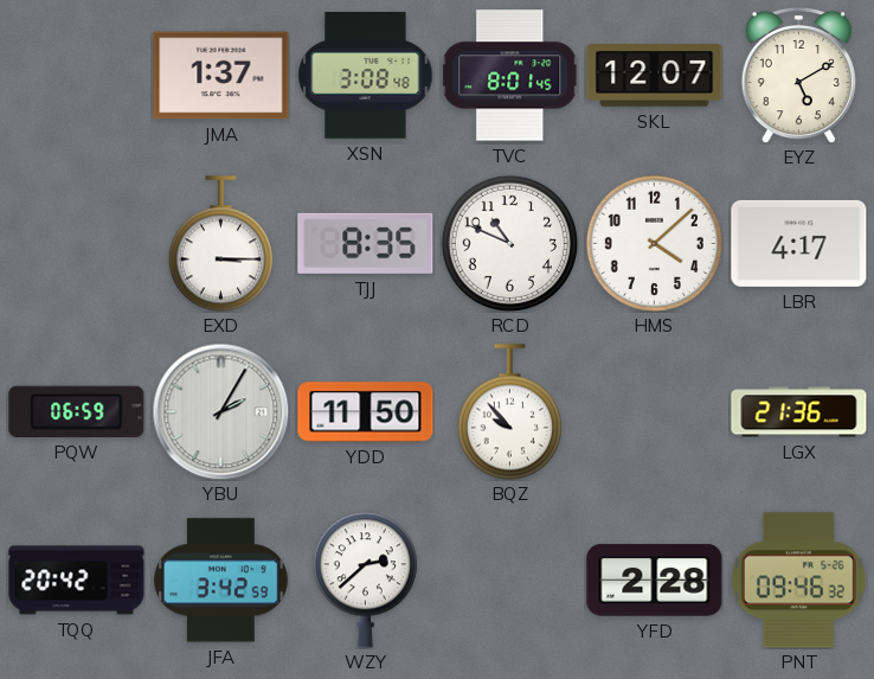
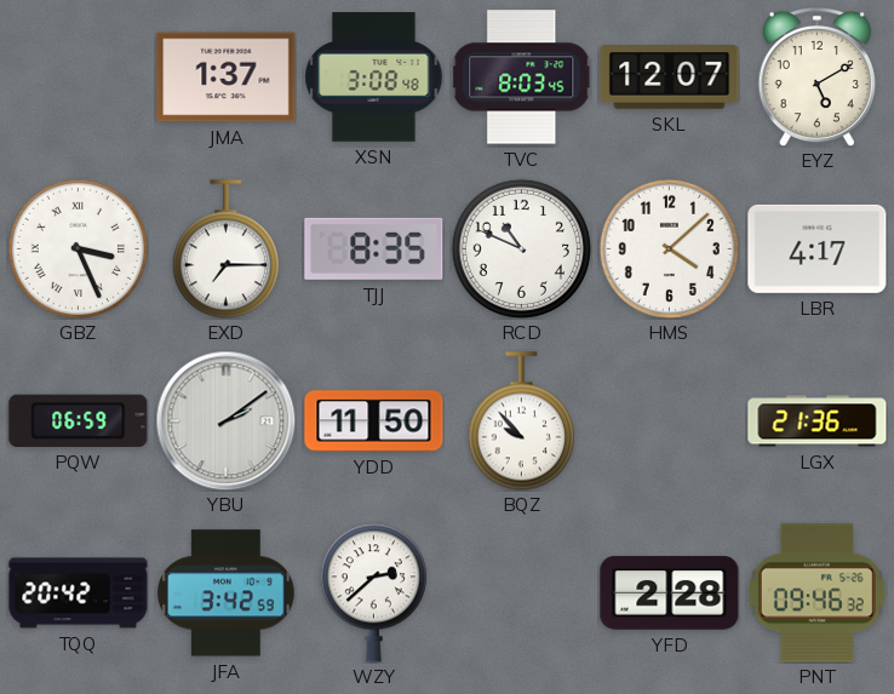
TVC: 8:01 -> 8:03
GBZ: none -> 3:26
EXD: 3:15 -> 7:15
YBU: 2:05 -> 2:09
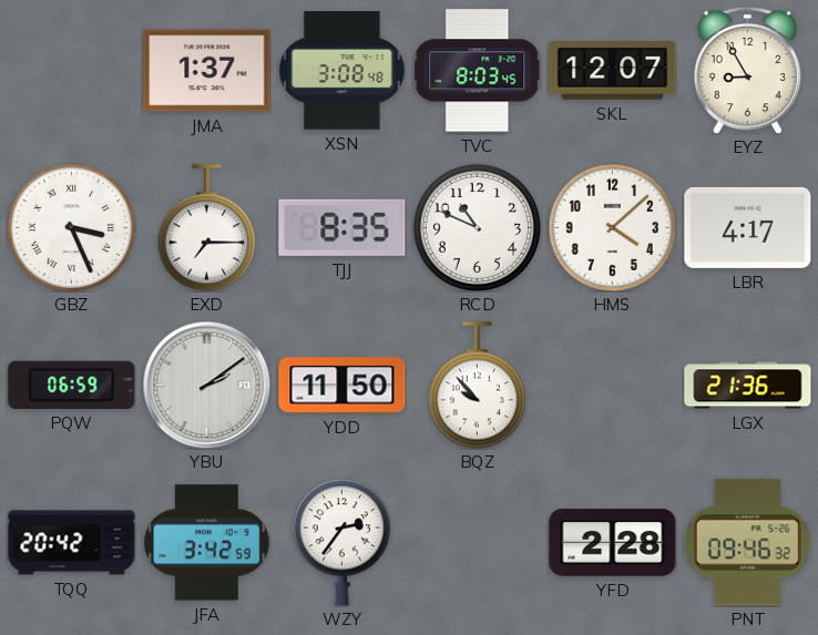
EYZ: 5:10 -> 8:55
WZY: 2:38 -> 2:36
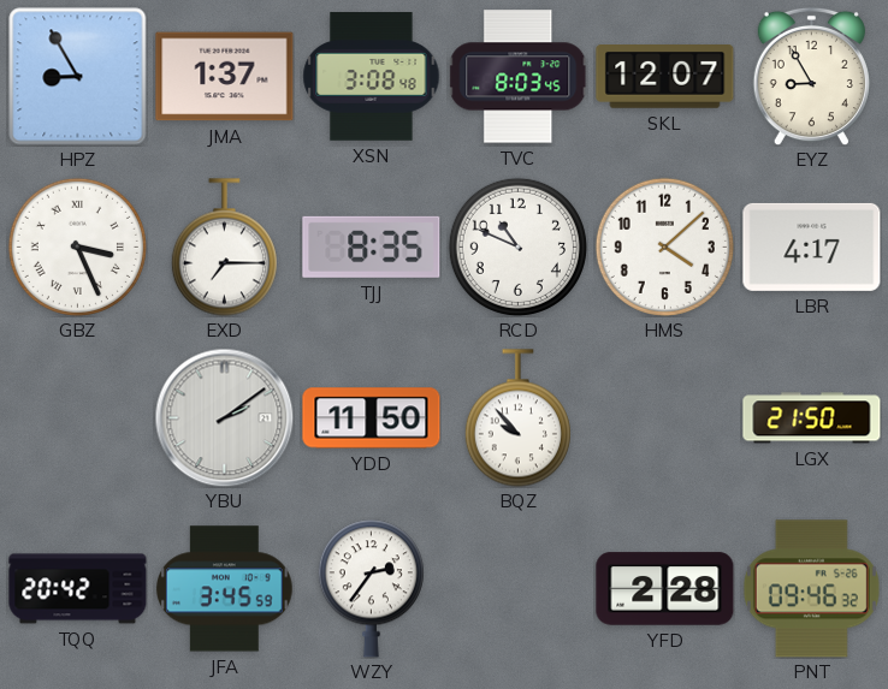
HPZ: none -> 8:55
PQW: 06:59 -> none
LGX: 21:36 -> 21:50
JFA: 3:42 -> 3:45
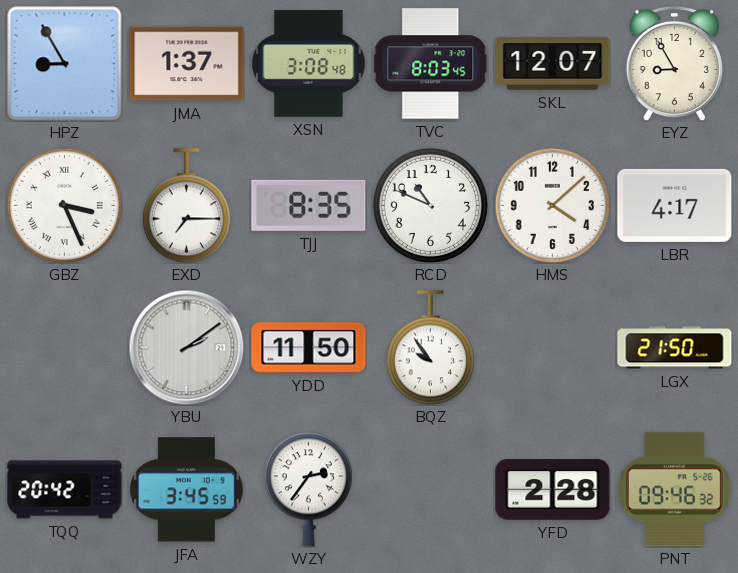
BQZ: 9:53 -> 9:54
